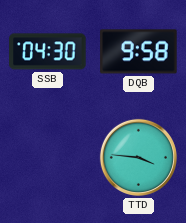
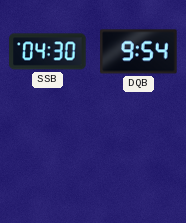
DQB: 9:58 -> 9:54
TTD: 3:46 -> none
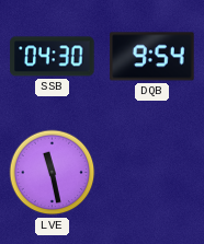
LVE: none -> 11:28
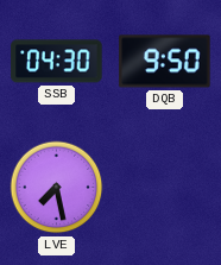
DQB: 9:54 -> 9:50
LVE: 11:28 -> 7:28
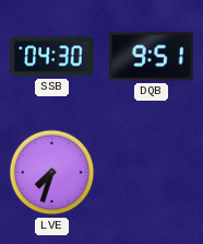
DQB: 9:50 -> 9:51
LVE: 7:28 -> 7:33
